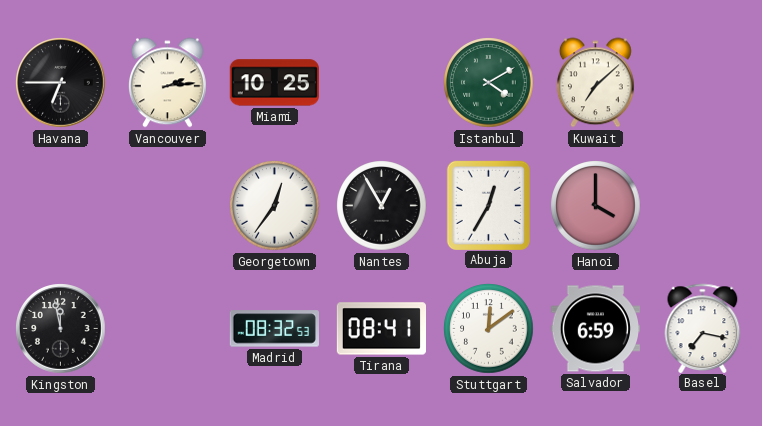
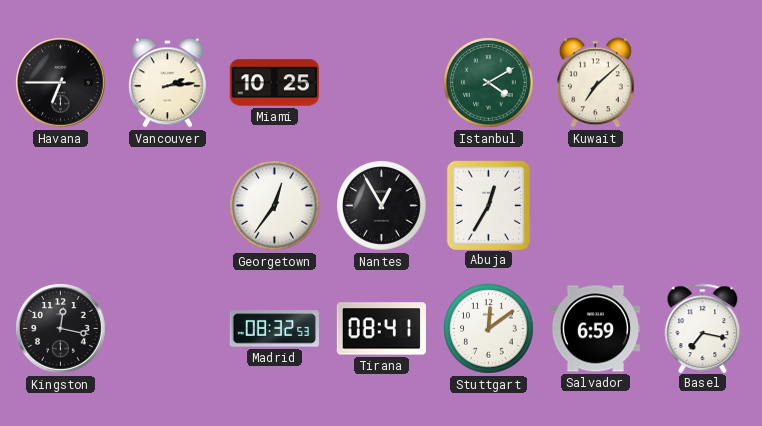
Hanoi: 4:00 -> none
Kingston: 11:58 -> 12:17
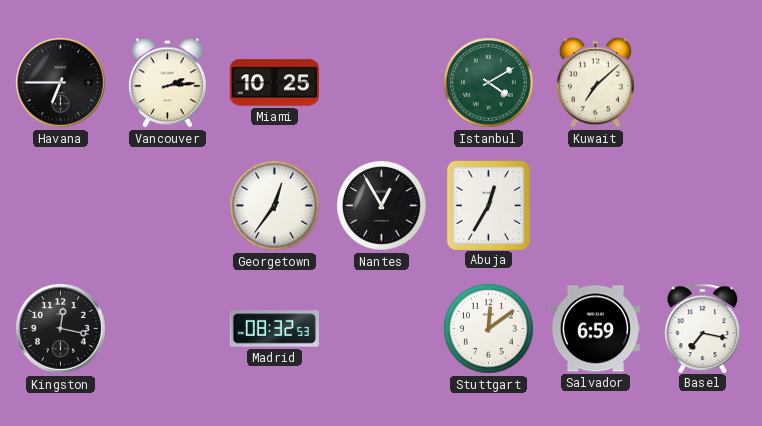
Tirana: 08:41 -> none
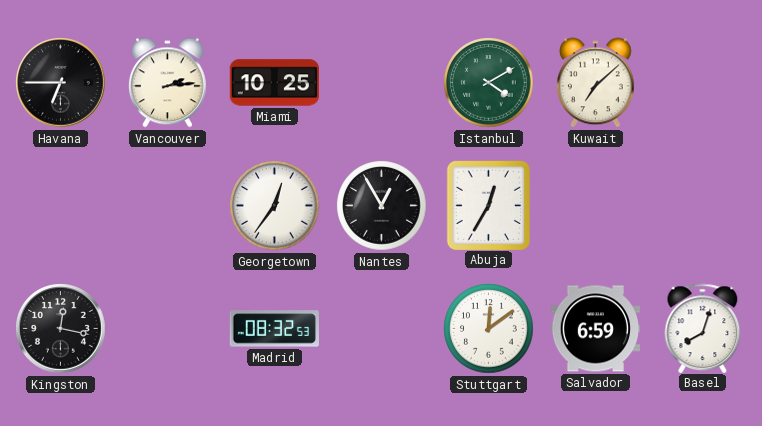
Basel: 7:17 -> 8:03
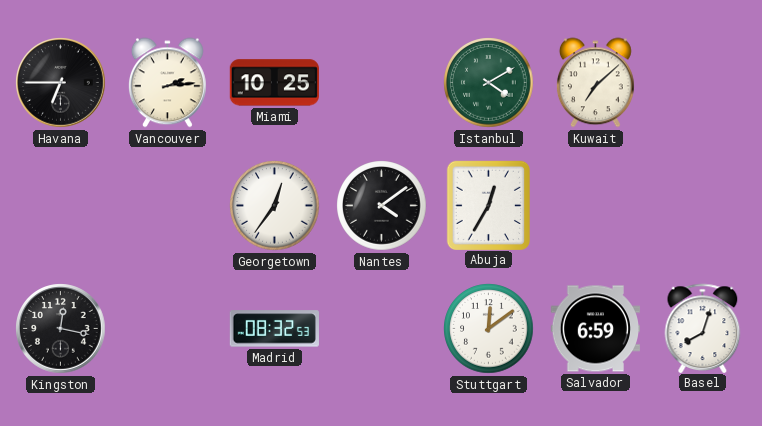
Nantes: 12:55 -> 4:09
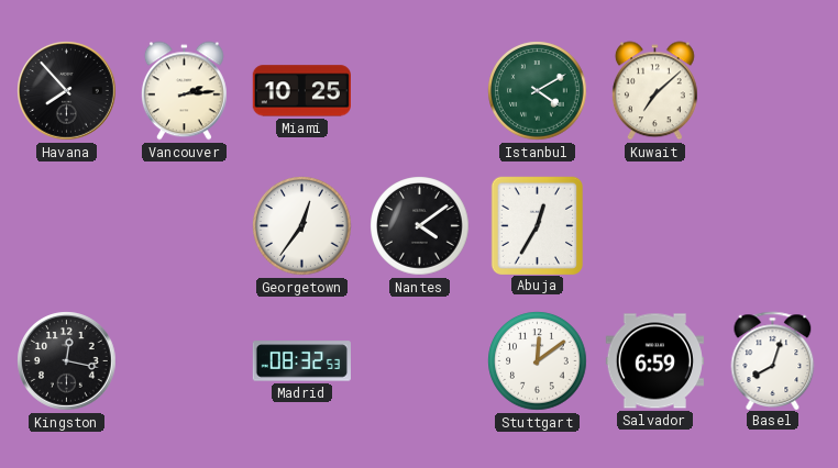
Havana: 6:45 -> 7:53
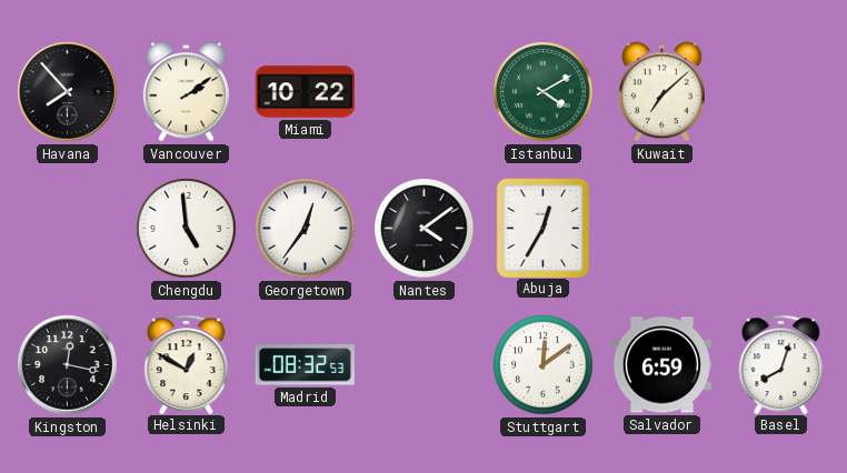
Vancouver: 2:14 -> 2:09
Miami: 10:25 -> 10:22
Chengdu: none -> 4:59
Helsinki: none -> 12:50
